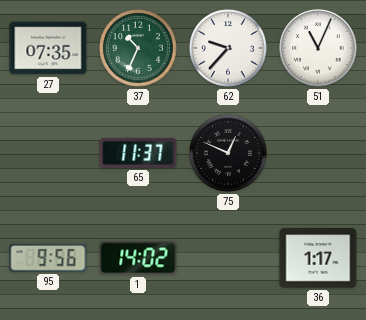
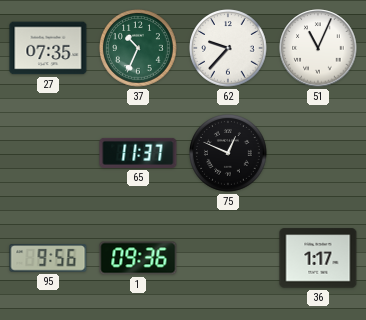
1: 14:02 -> 09:36
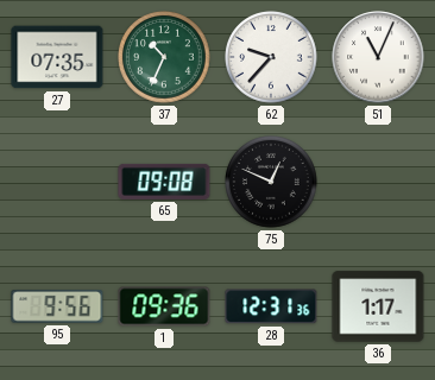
65: 11:37 -> 09:08
28: none -> 12:31
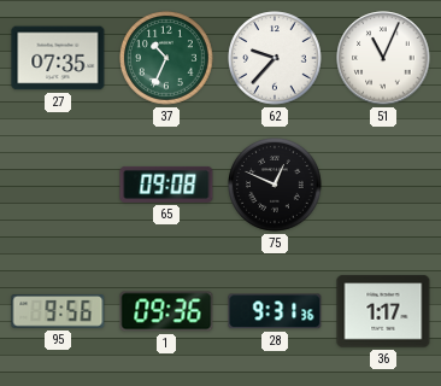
28: 12:31 -> 9:31
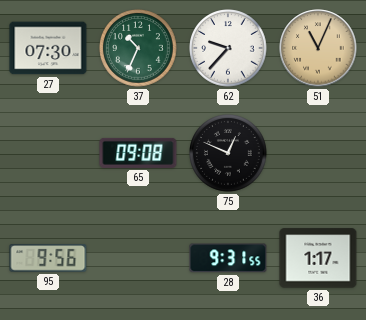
27: 07:35 -> 07:30
51 dial: white -> champagne
1: 09:36 -> none
28: 9:31:36 -> 9:31:55
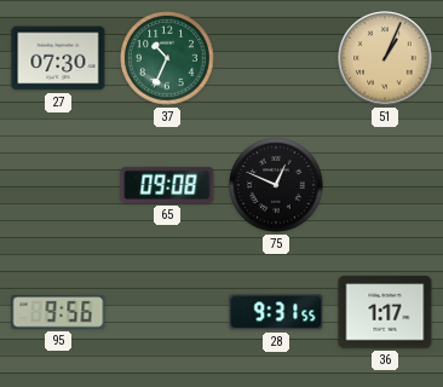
62: 9:37 -> none
51: 11:04 -> 1:04
